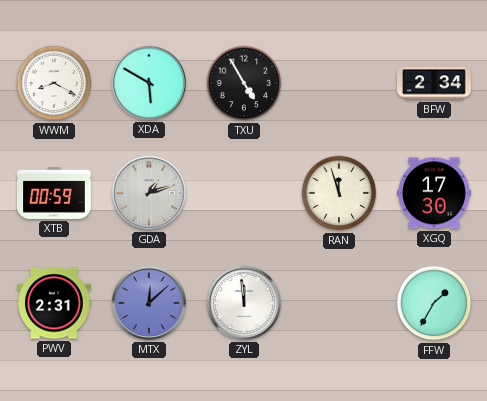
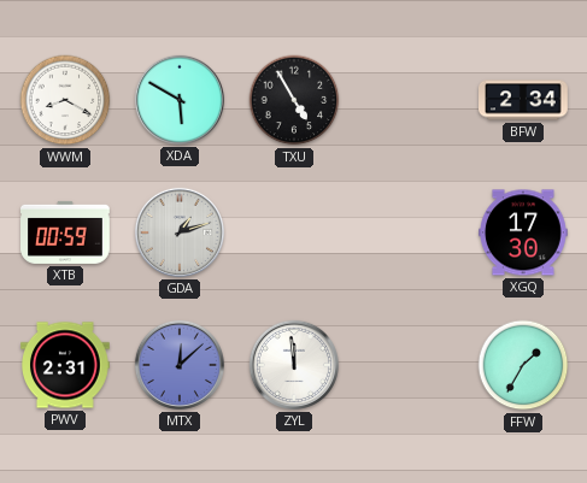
RAN: 11:57 -> none
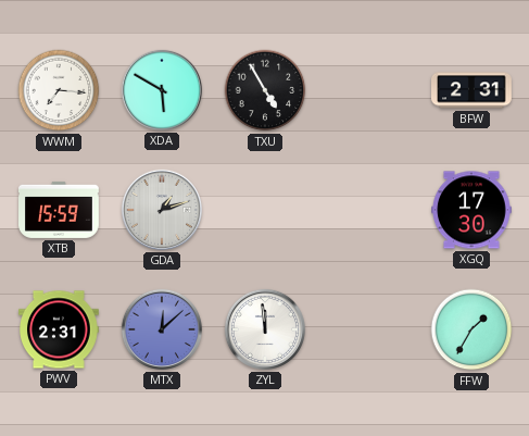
WWM: 8:20 -> 7:16
BFW: 2:34 -> 2:31
XTB: 00:59 -> 15:59
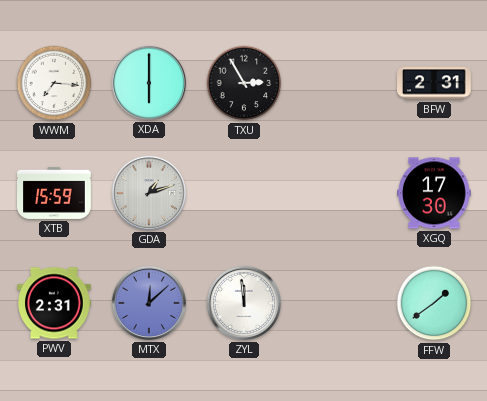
XDA: 5:50 -> 6:00
TXU: 4:55 -> 2:55
FFW: 1:35 -> 1:39
